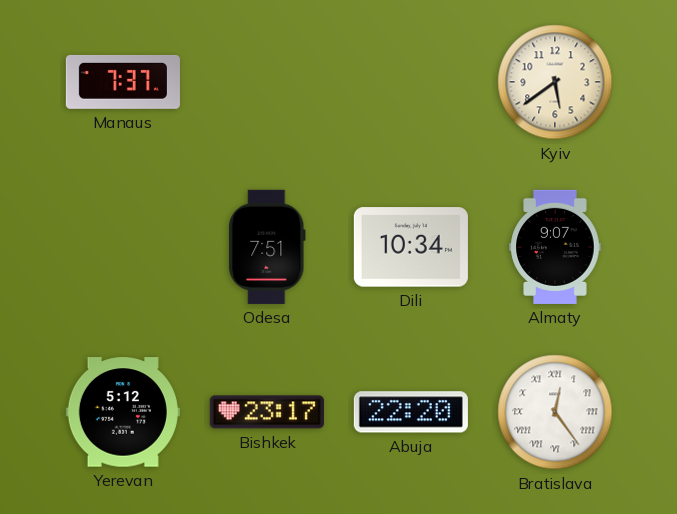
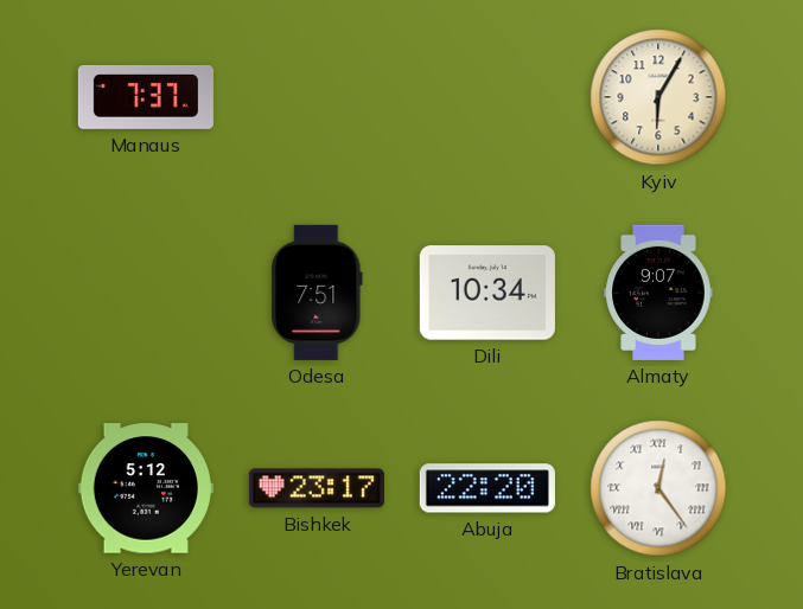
Kyiv: 5:39 -> 6:05
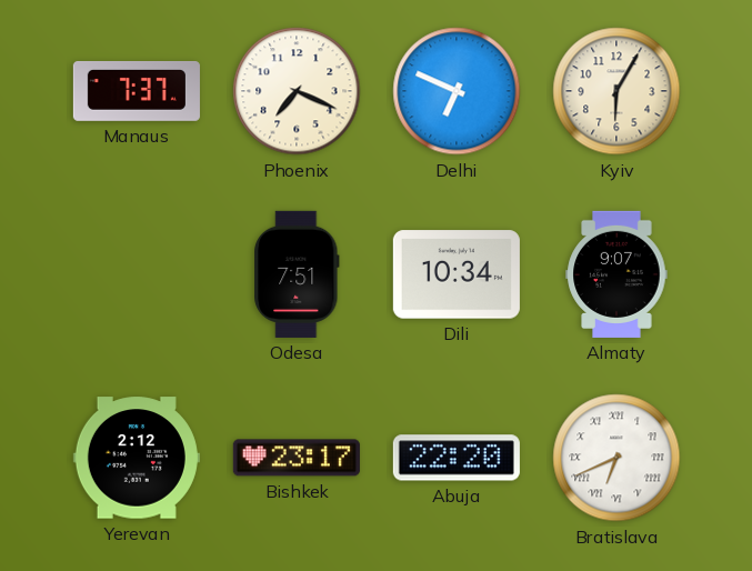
Phoenix: none -> 7:19
Delhi: none -> 6:49
Yerevan: 5:12 -> 2:12
Bratislava: 12:24 -> 6:41
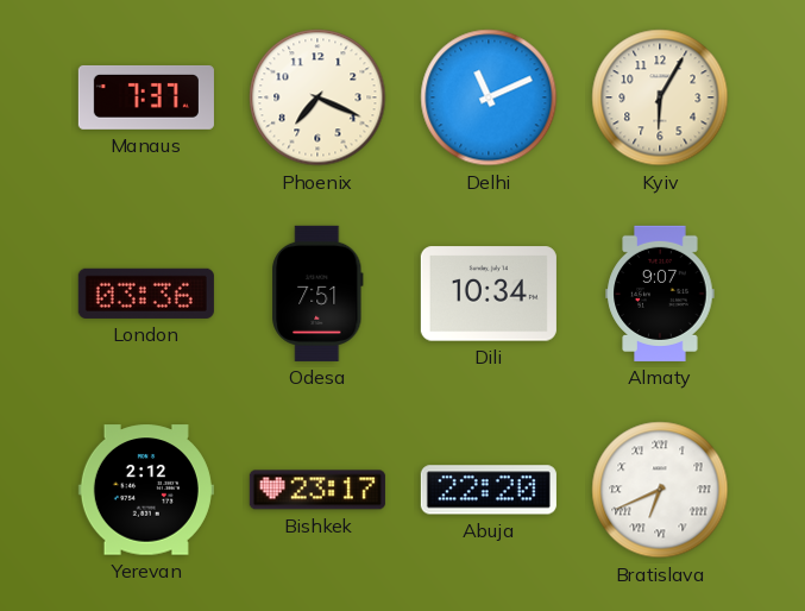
Delhi: 6:49 -> 11:11
London: none -> 03:36
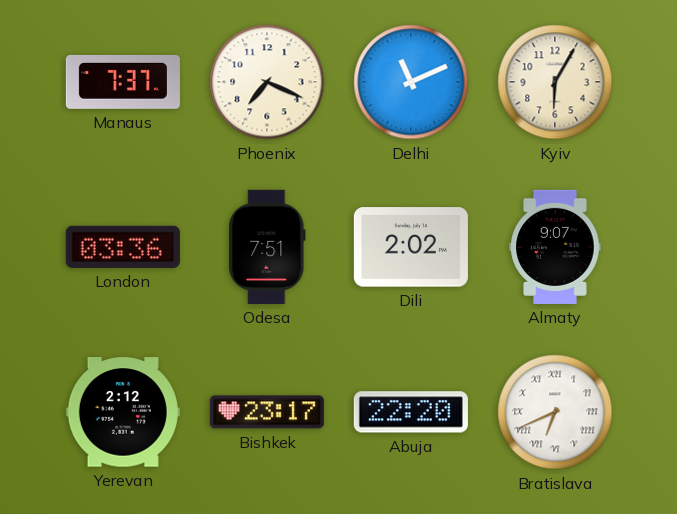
Dili: 10:34 -> 2:02
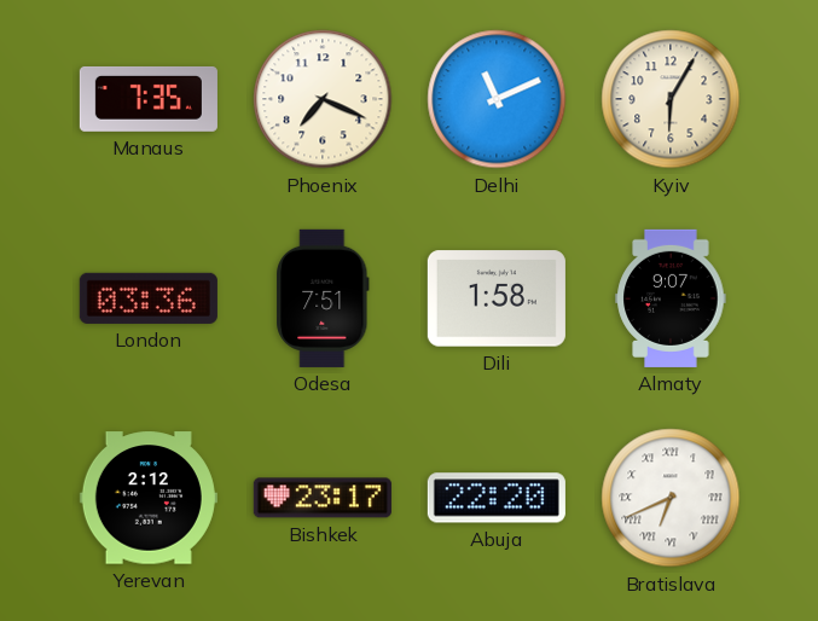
Manaus: 7:37 -> 7:35
Dili: 2:02 -> 1:58
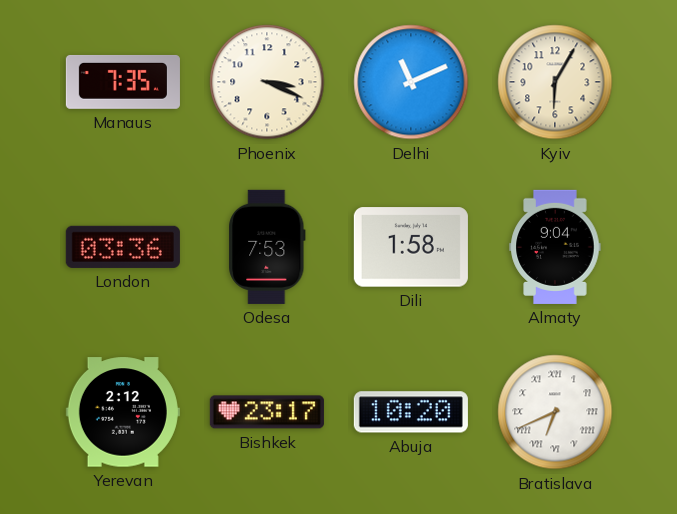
Phoenix: 7:19 -> 3:19
Odesa: 7:51 -> 7:53
Almaty: 9:07 -> 9:04
Abuja: 22:20 -> 10:20
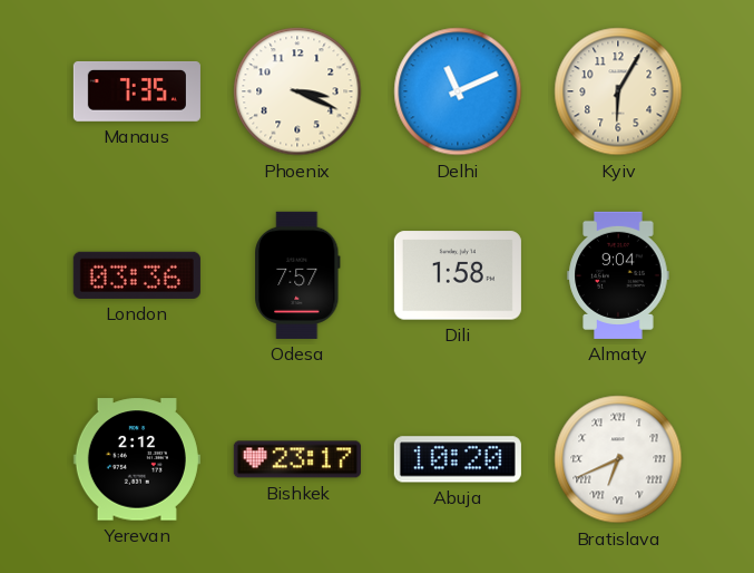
Odesa: 7:53 -> 7:57
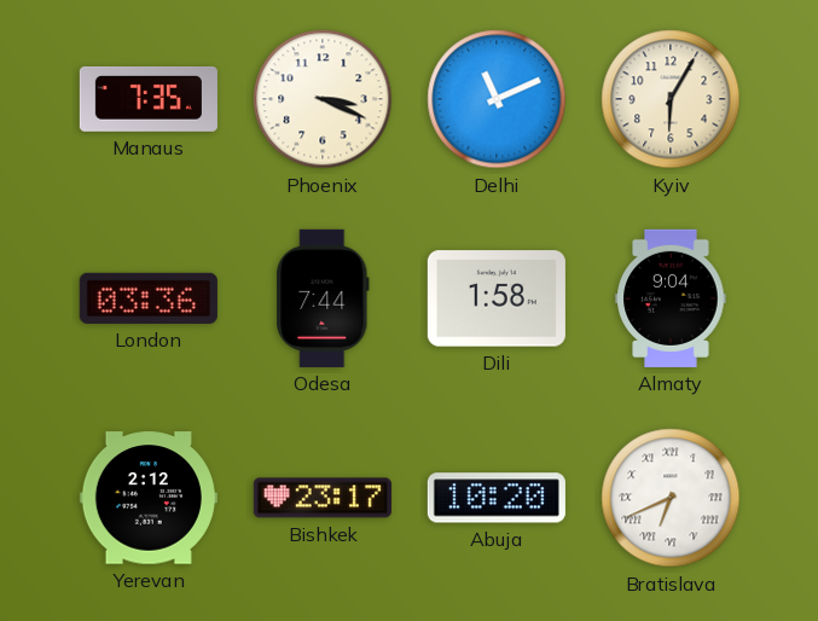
Odesa: 7:57 -> 7:44
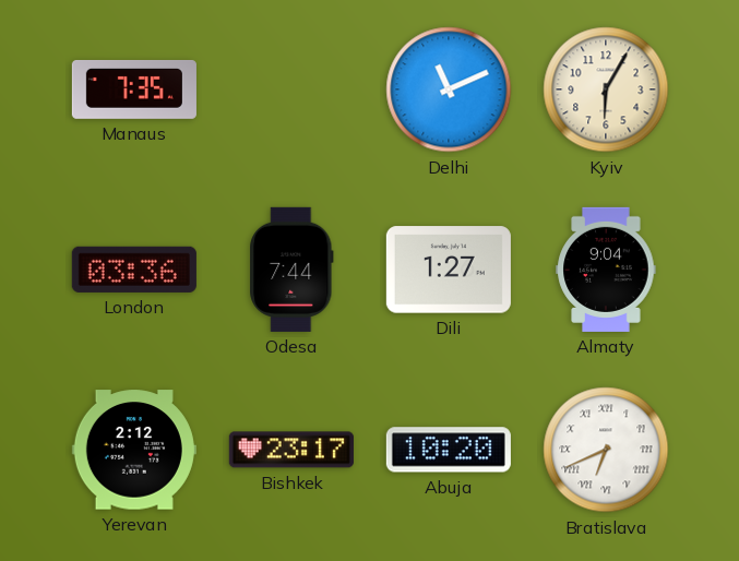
Phoenix: 3:19 -> none
Dili: 1:58 -> 1:27
